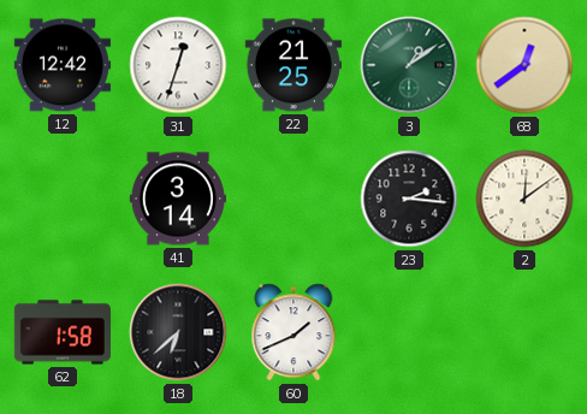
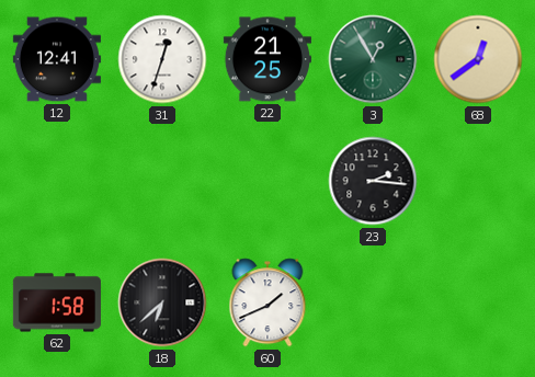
12: 12:42 -> 12:41
3: 1:09 -> 12:55
41: 3:14 -> none
2: 12:09 -> none
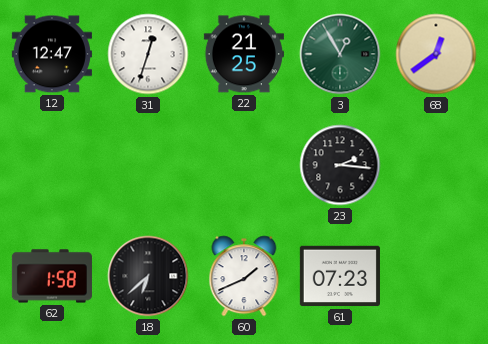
12: 12:41 -> 12:47
61: none -> 07:23
